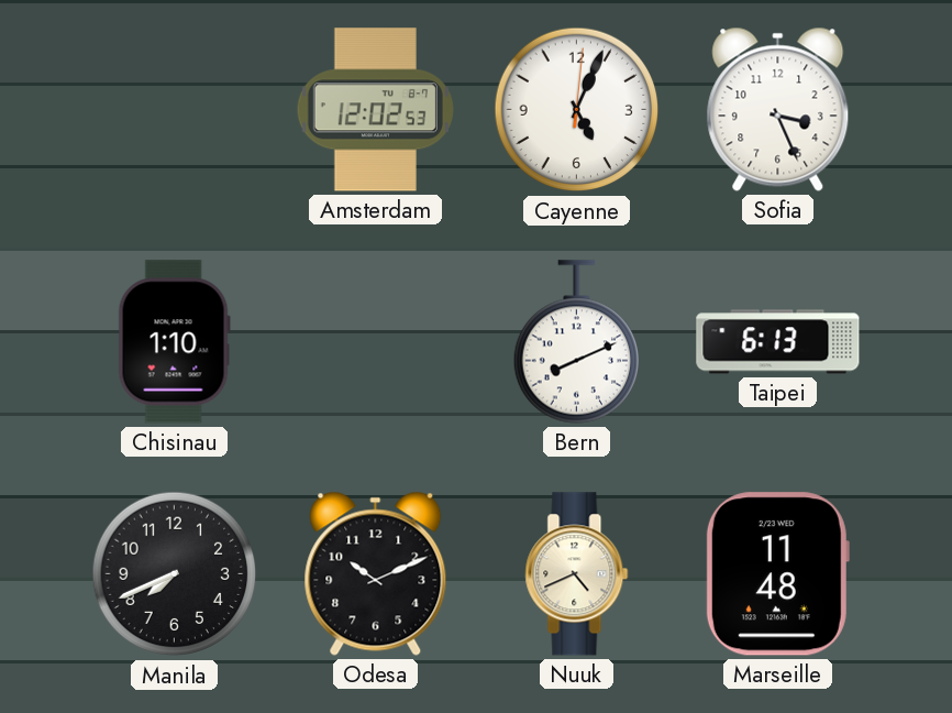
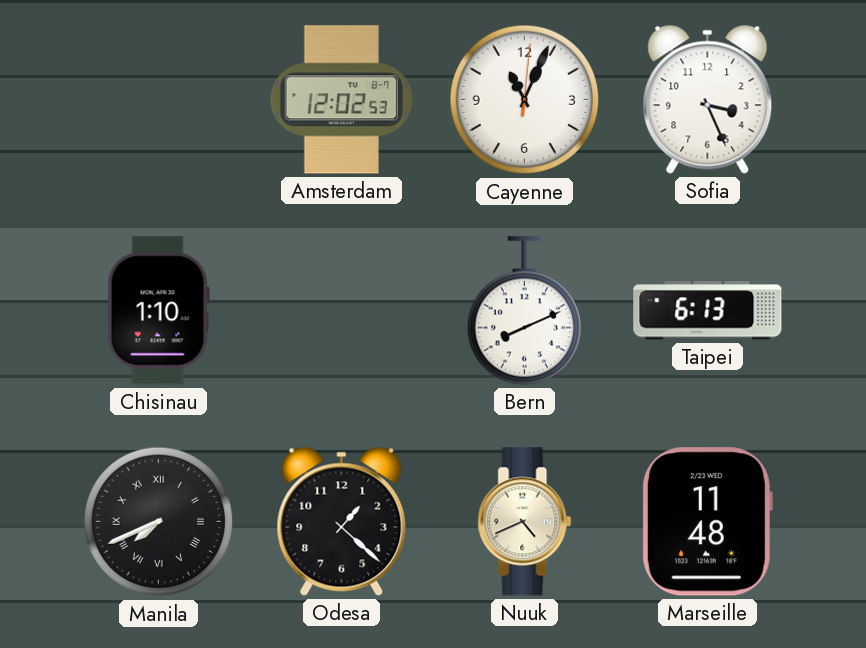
Cayenne: 5:04 -> 11:04
Manila numerals: Arabic -> Roman
Odesa: 10:11 -> 1:22
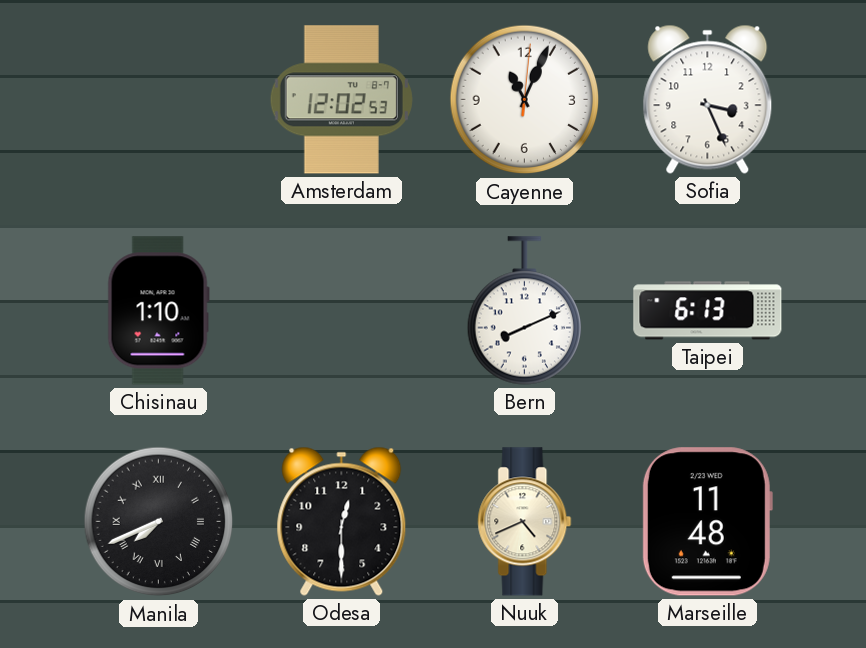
Odesa: 1:22 -> 12:30
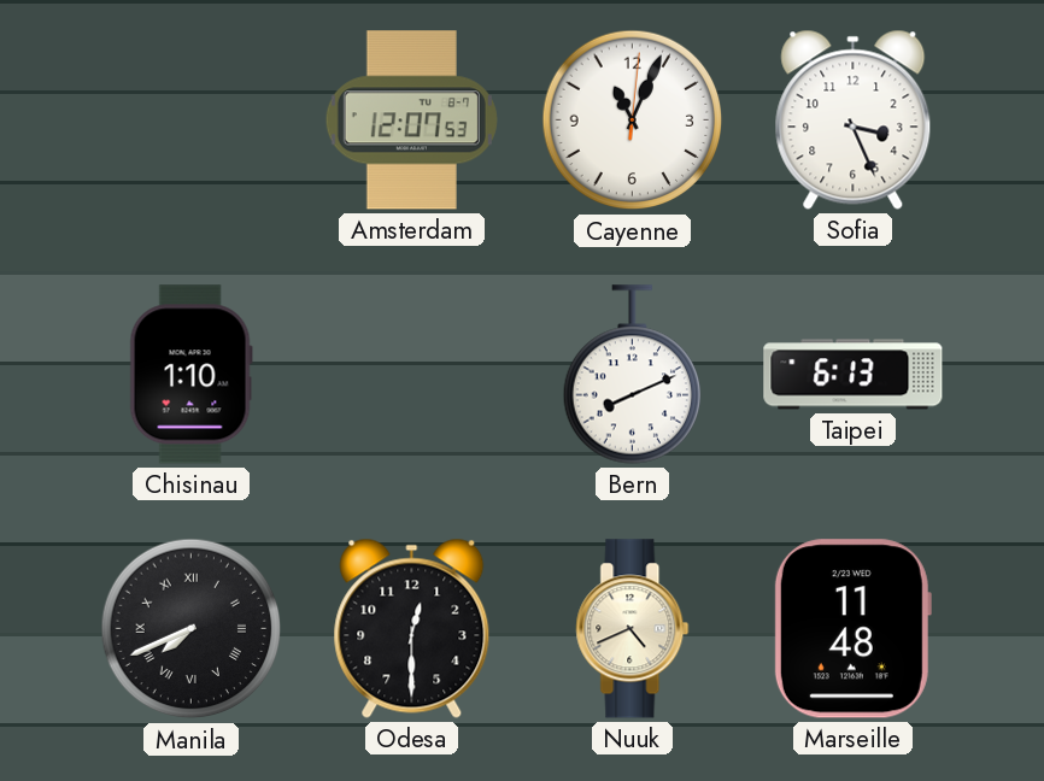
Amsterdam: 12:02 -> 12:07
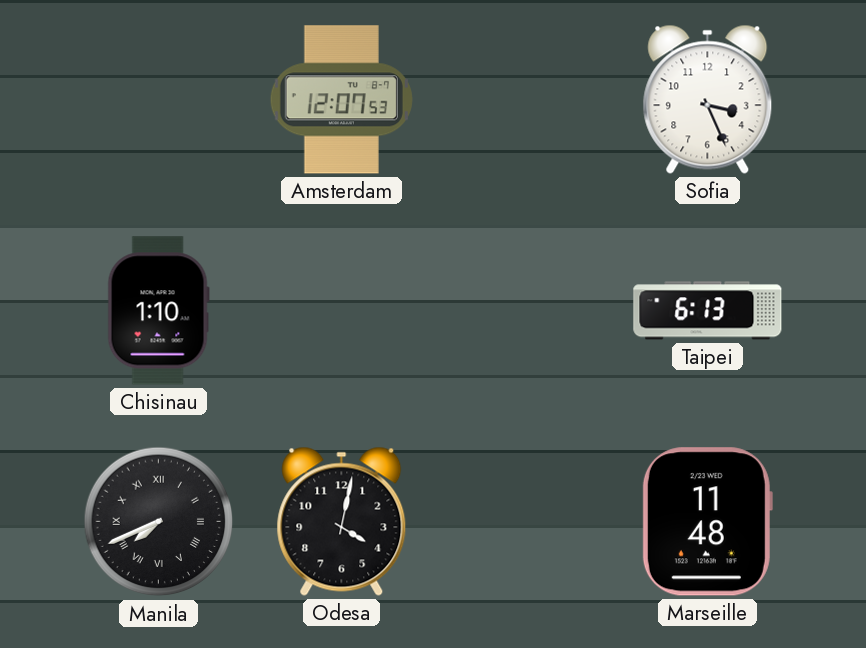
Cayenne: 11:04 -> none
Bern: 8:11 -> none
Odesa: 12:30 -> 4:02
Nuuk: 4:41 -> none
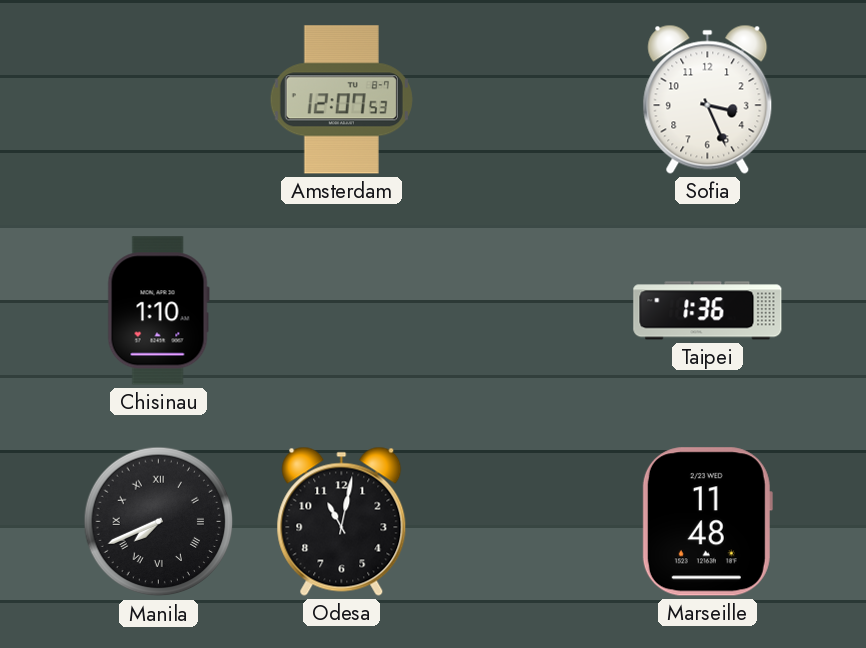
Taipei: 6:13 -> 1:36
Odesa: 4:02 -> 11:02
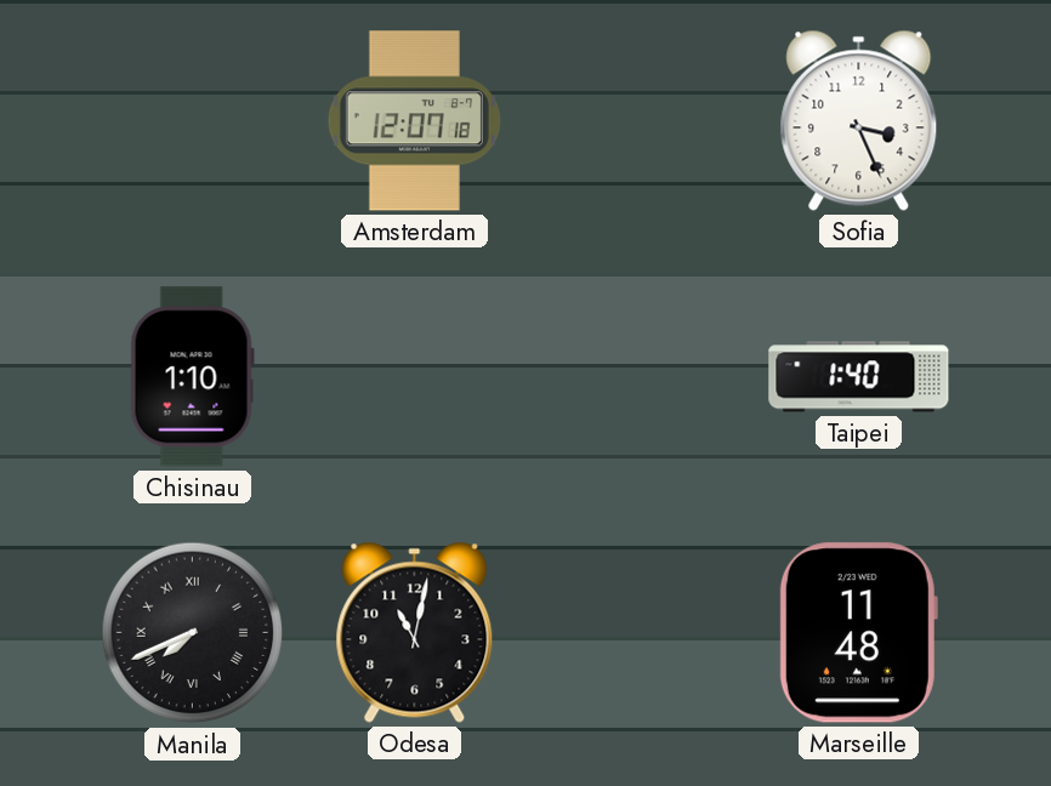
Amsterdam: 12:07:53 -> 12:07:18
Taipei: 1:36 -> 1:40
